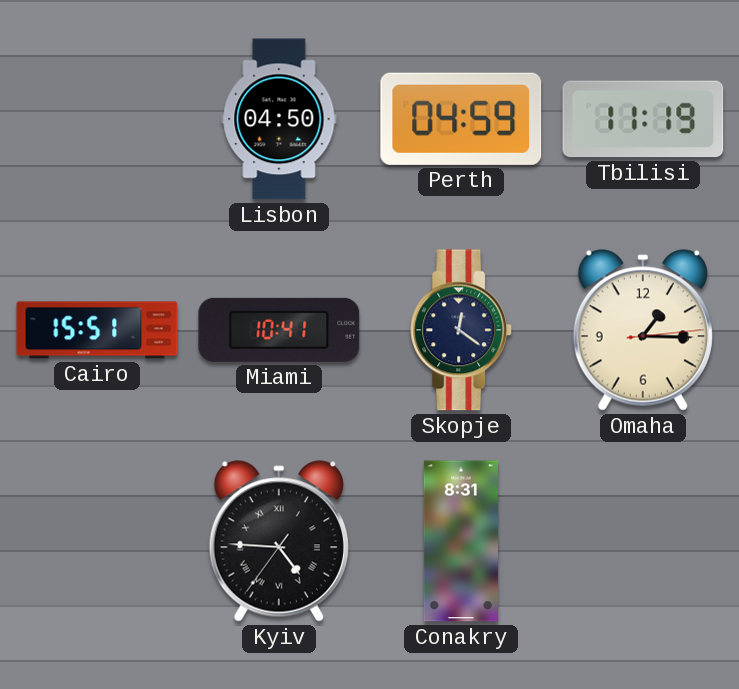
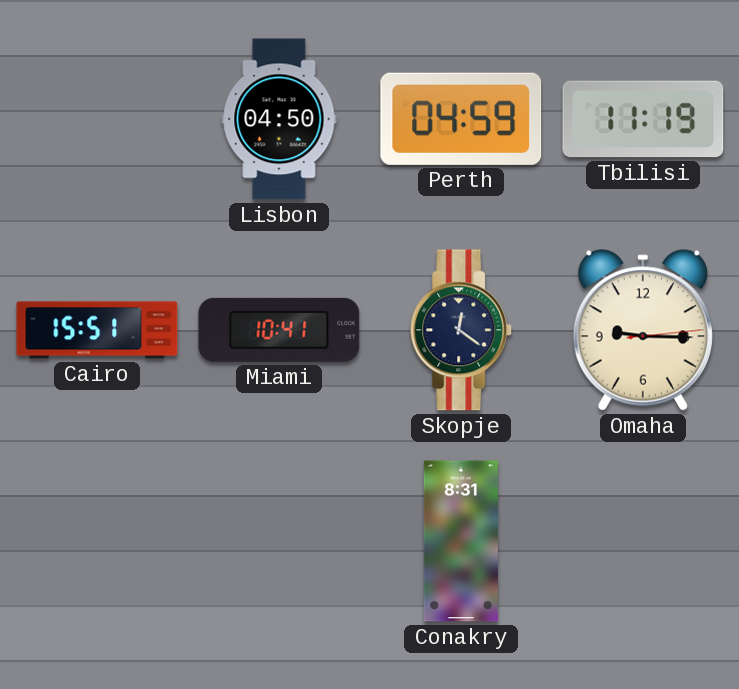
Omaha: 1:15 -> 9:15
Kyiv: 4:45 -> none
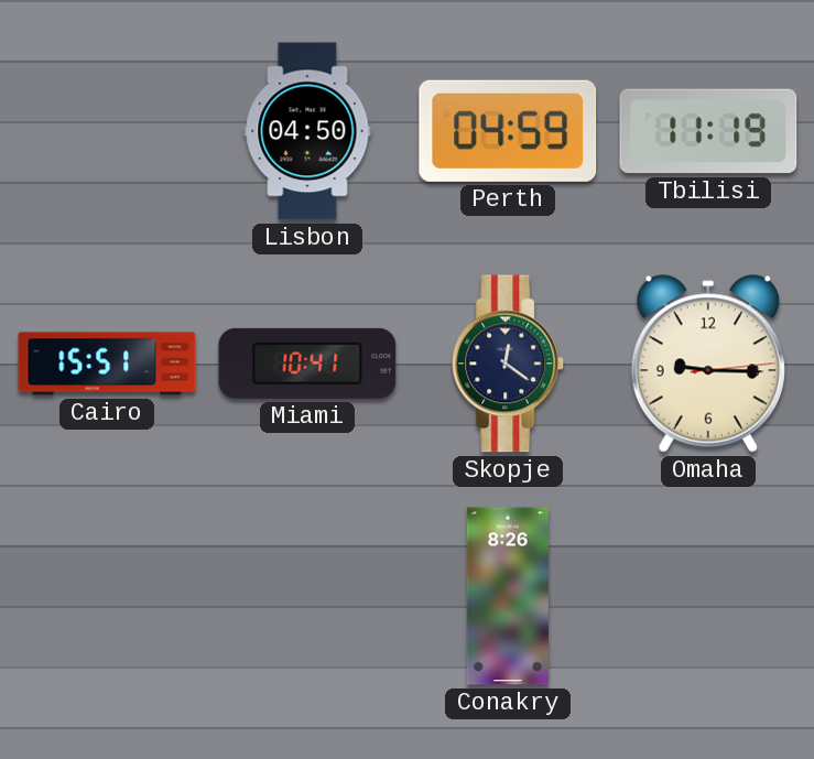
Conakry: 8:31 -> 8:26
